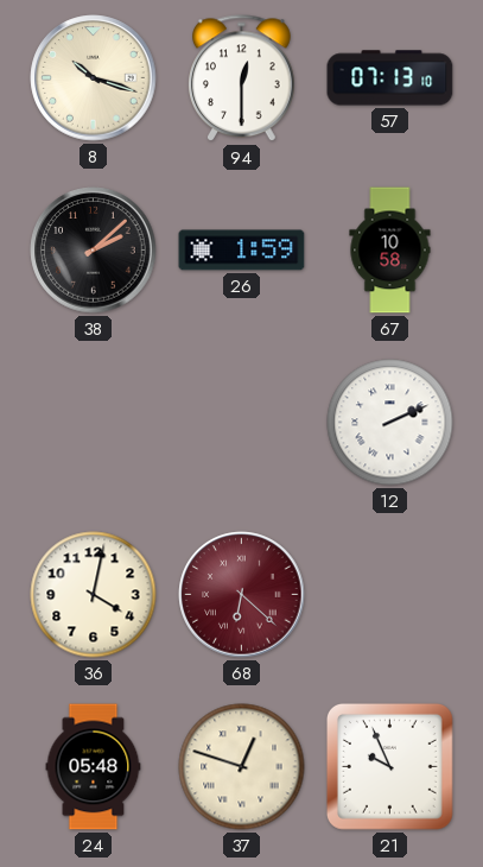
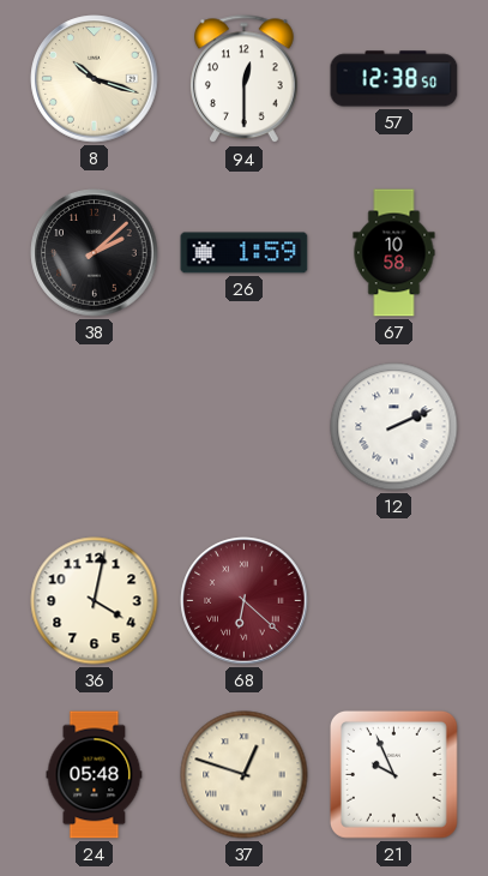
57: 07:13 -> 12:38
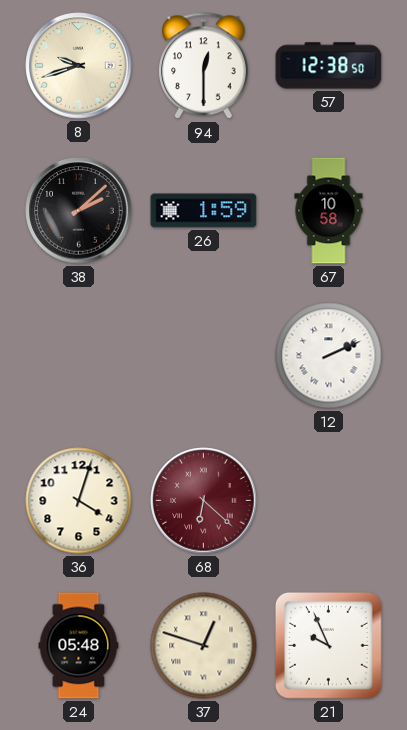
8: 10:18 -> 9:42
36: 4:02 -> 4:03
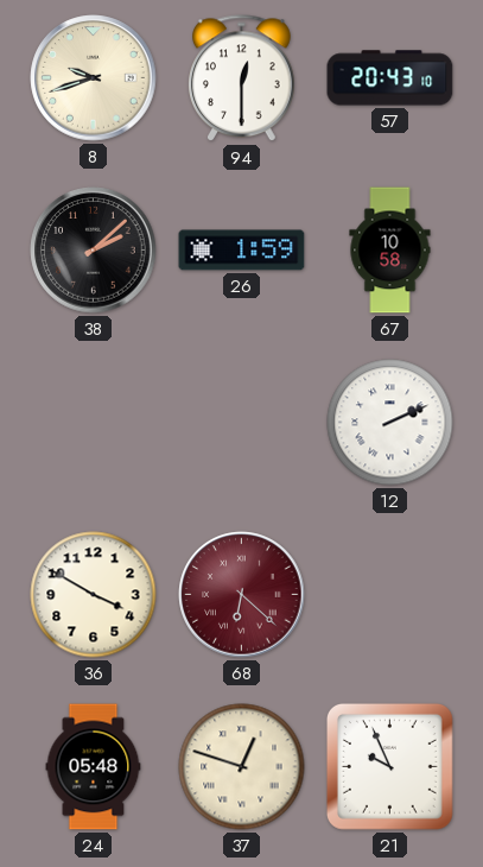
57: 12:38 -> 20:43
36: 4:03 -> 3:50
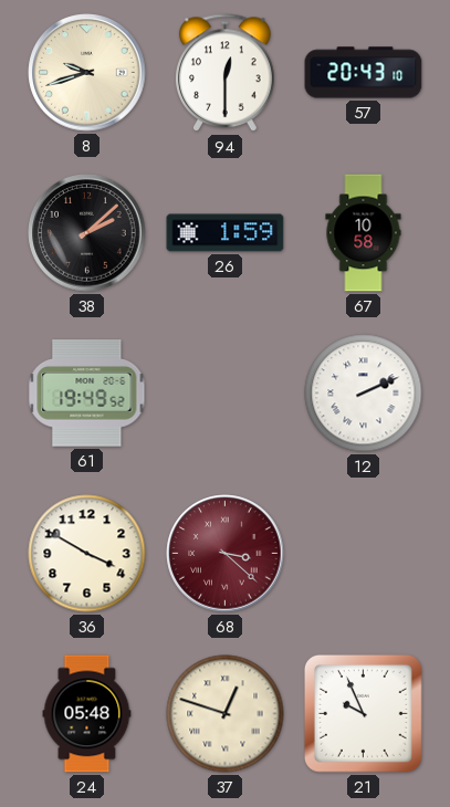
61: none -> 19:49
68: 6:22 -> 3:22
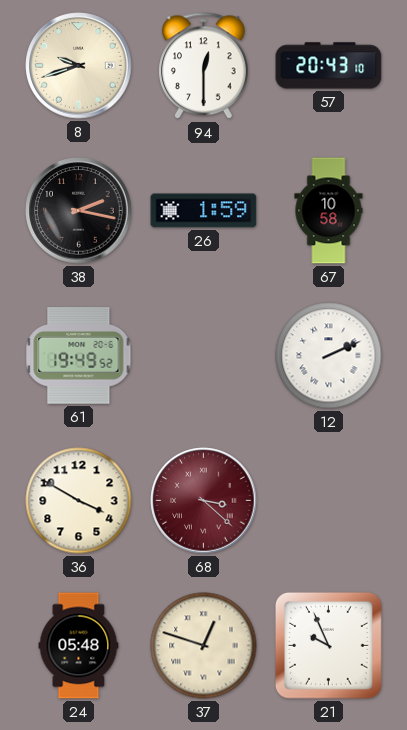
38: 2:08 -> 2:17
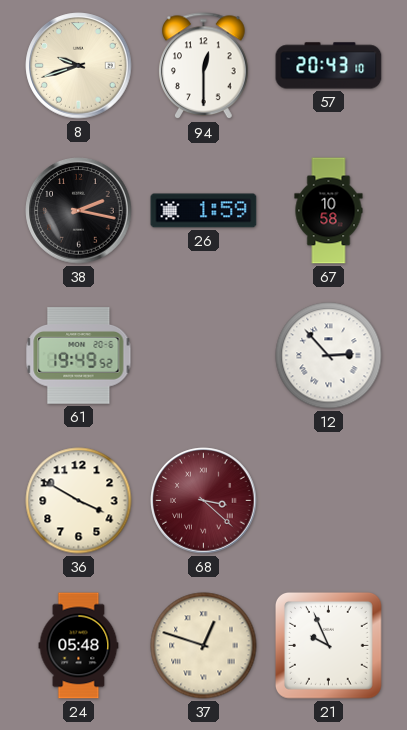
12: 2:11 -> 2:53
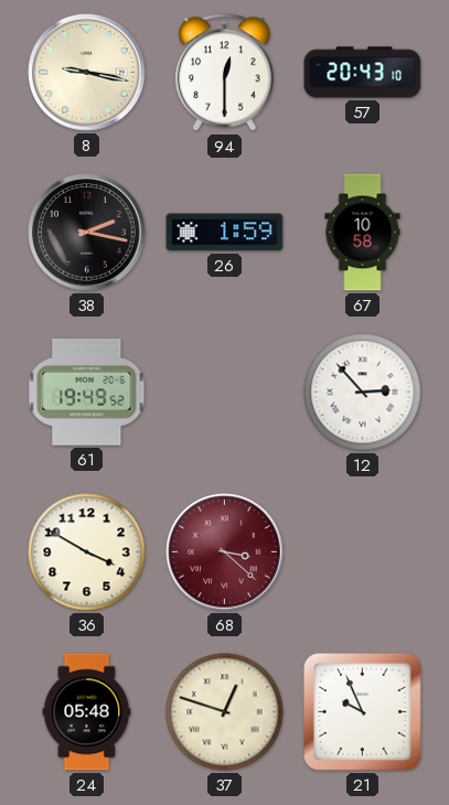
8: 9:42 -> 9:17
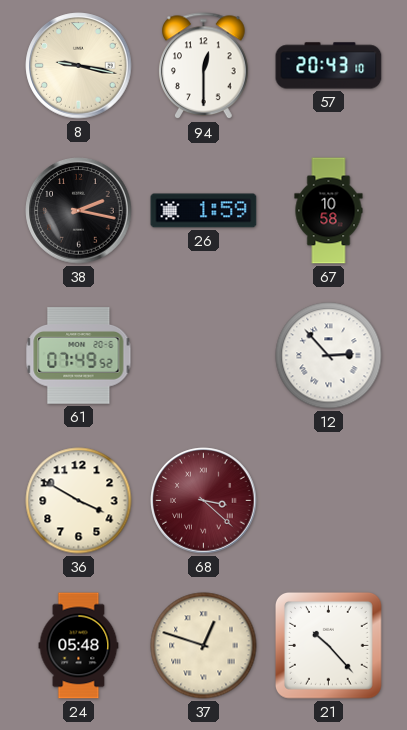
61: 19:49 -> 07:49
21: 9:56 -> 10:23
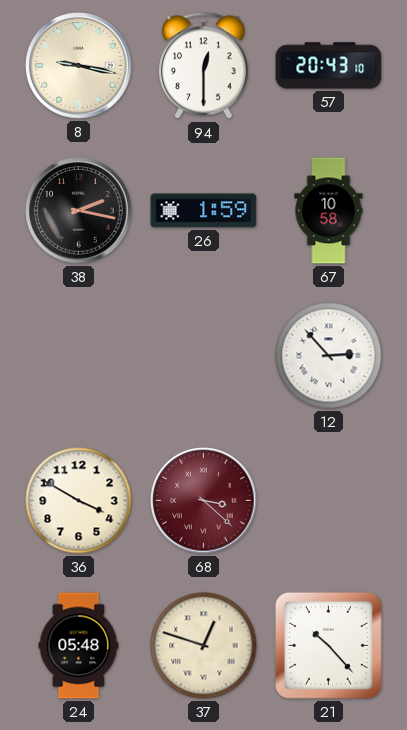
61: 07:49 -> none
